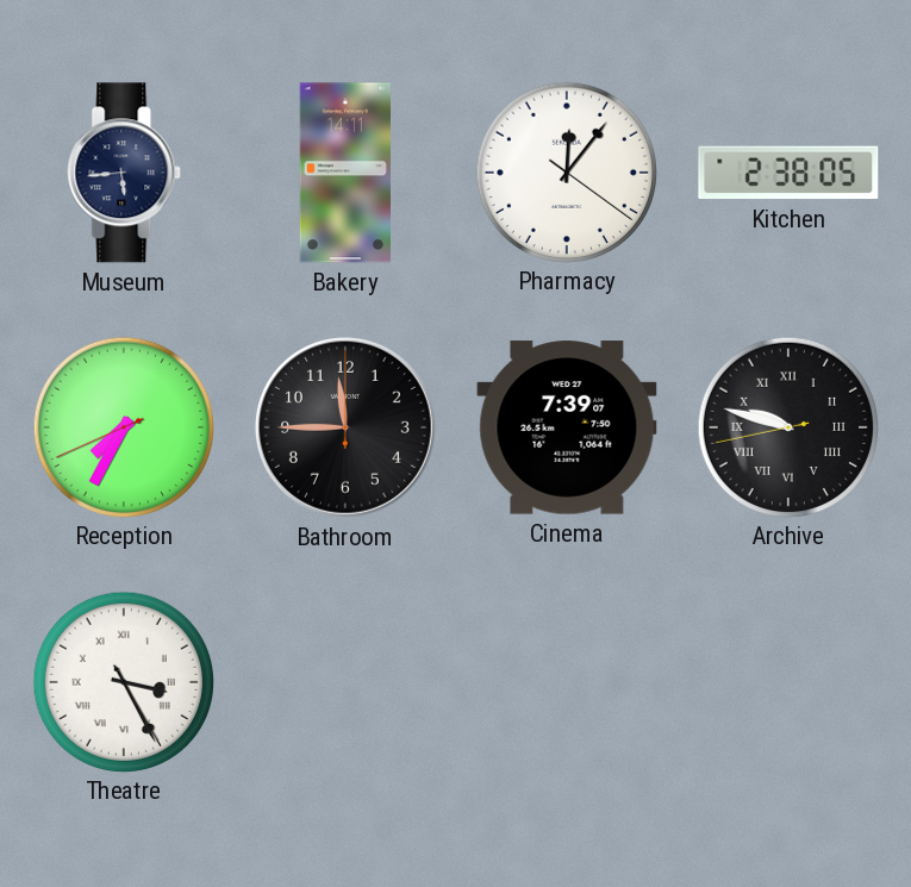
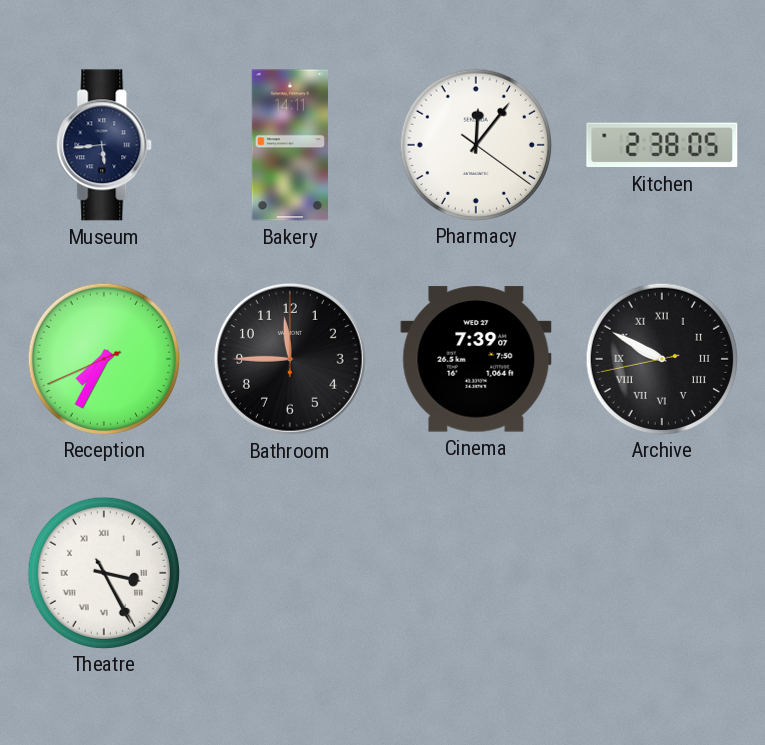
Archive: 9:47 -> 9:49
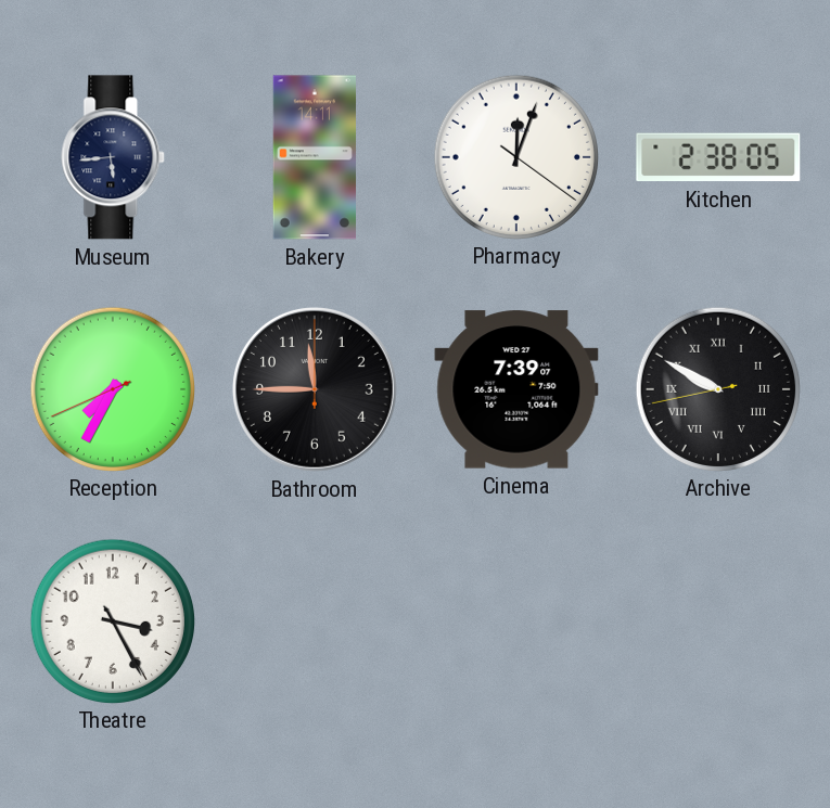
Pharmacy: 12:06 -> 12:03
Theatre numerals: Roman -> Arabic
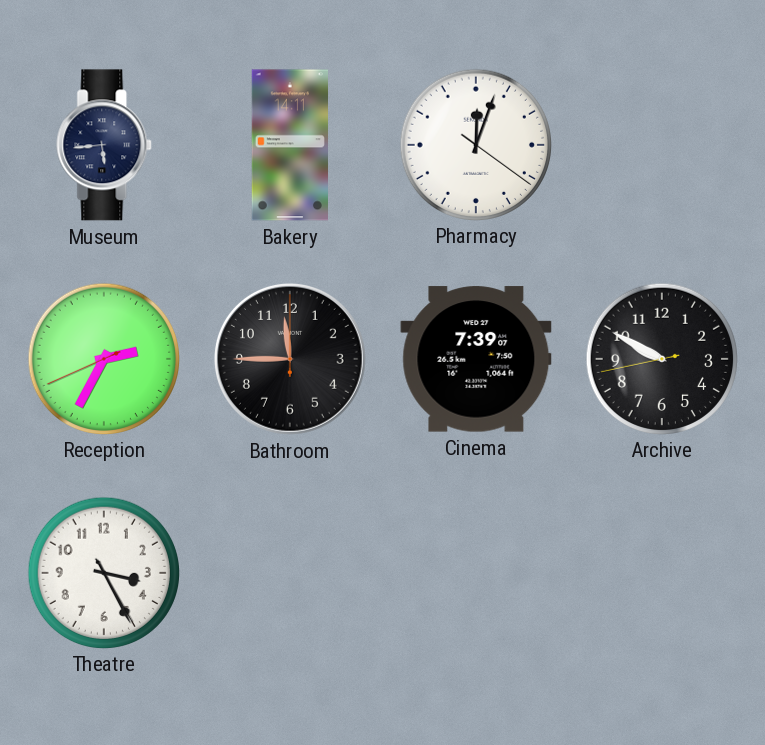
Kitchen: 2:38 -> none
Reception: 7:34 -> 2:34
Archive numerals: Roman -> Arabic
